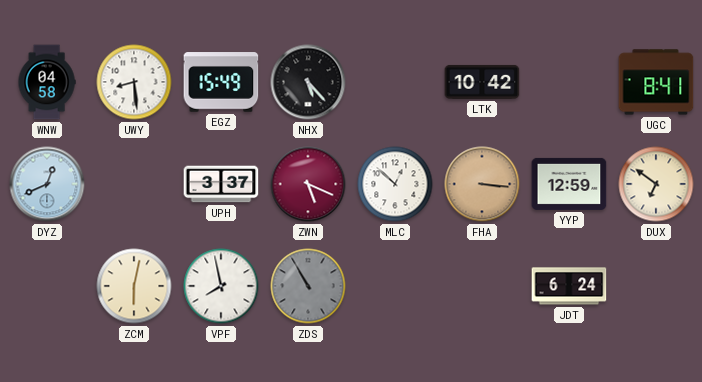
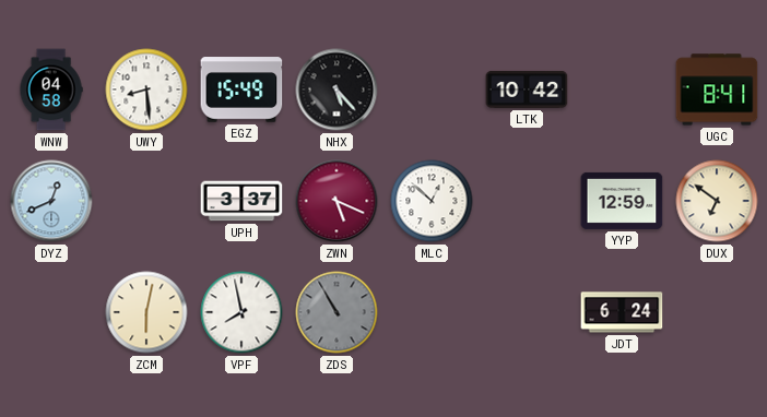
FHA: 3:16 -> none
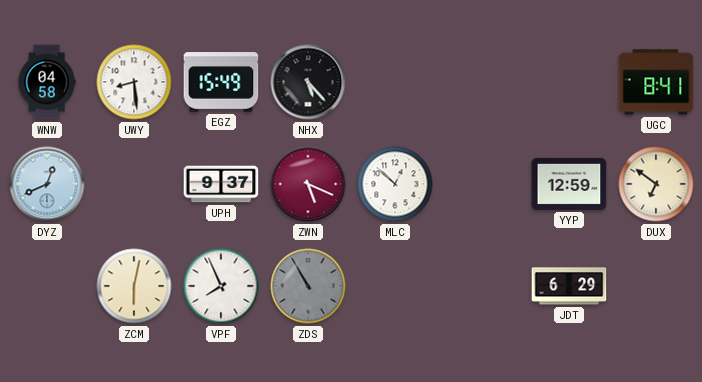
LTK: 10:42 -> none
UPH: 3:37 -> 9:37
VPF: 7:58 -> 7:56
JDT: 6:24 -> 6:29
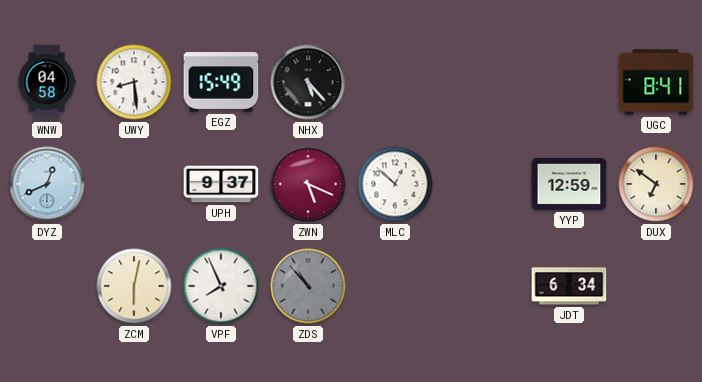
ZDS: 10:55 -> 10:53
JDT: 6:29 -> 6:34
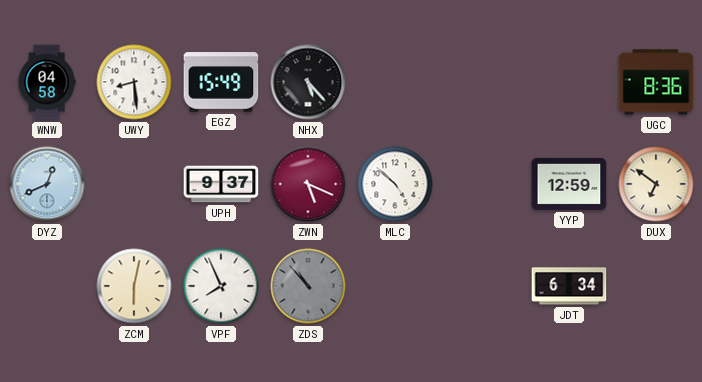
UGC: 8:41 -> 8:36
MLC: 12:52 -> 4:52
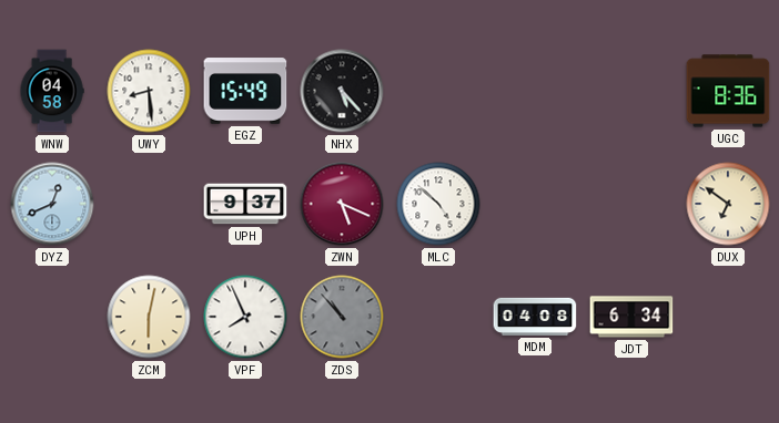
YYP: 12:59 -> none
MDM: none -> 04:08
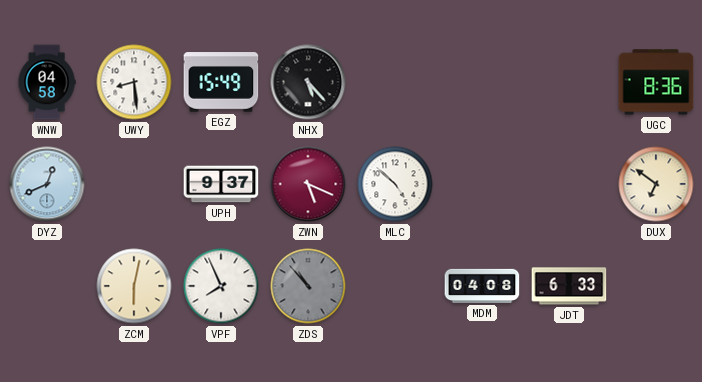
JDT: 6:34 -> 6:33
